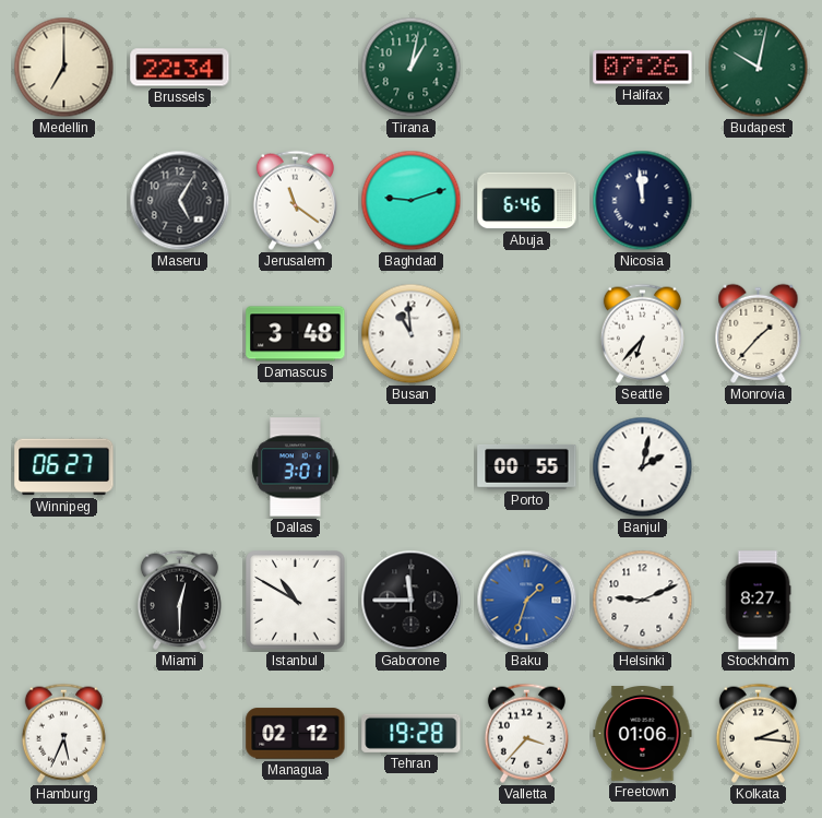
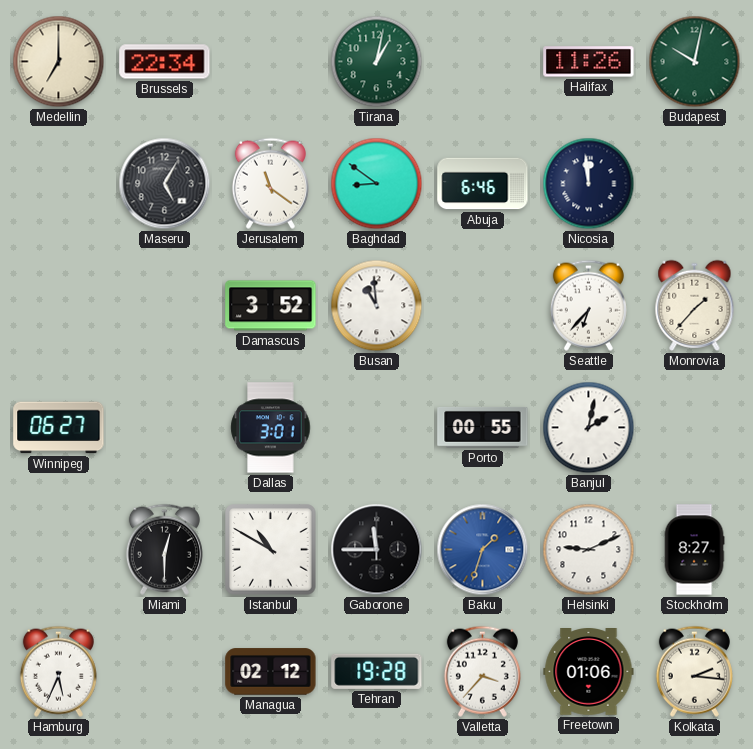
Halifax: 07:26 -> 11:26
Baghdad: 9:12 -> 8:51
Damascus: 3:48 -> 3:52
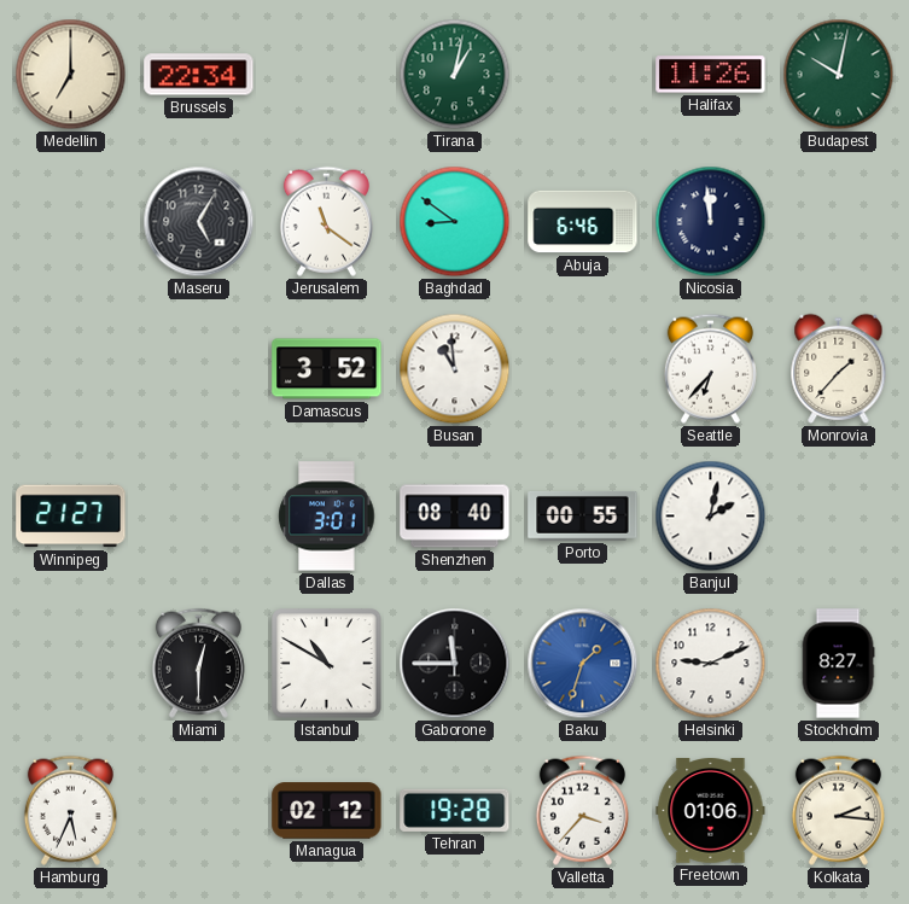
Winnipeg: 06:27 -> 21:27
Shenzhen: none -> 08:40
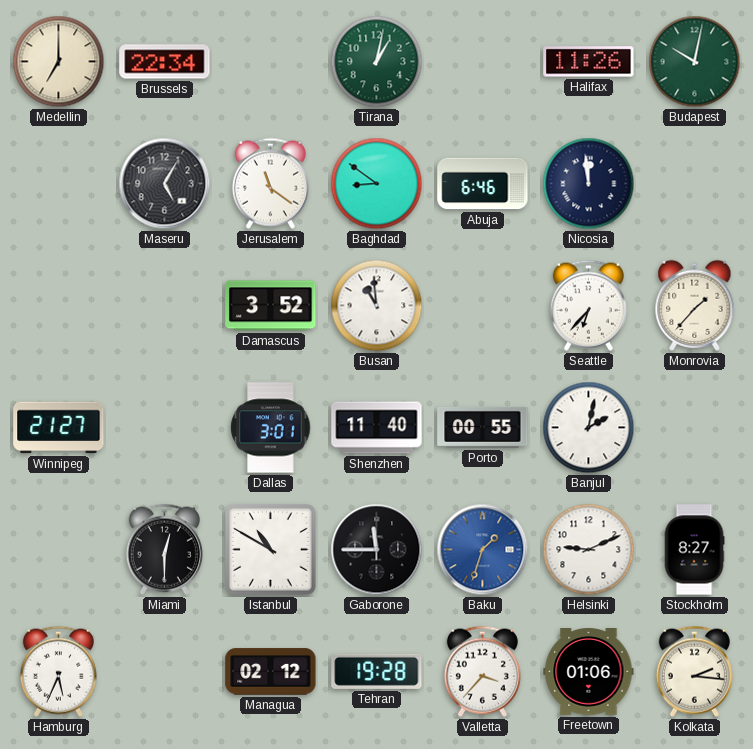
Shenzhen: 08:40 -> 11:40
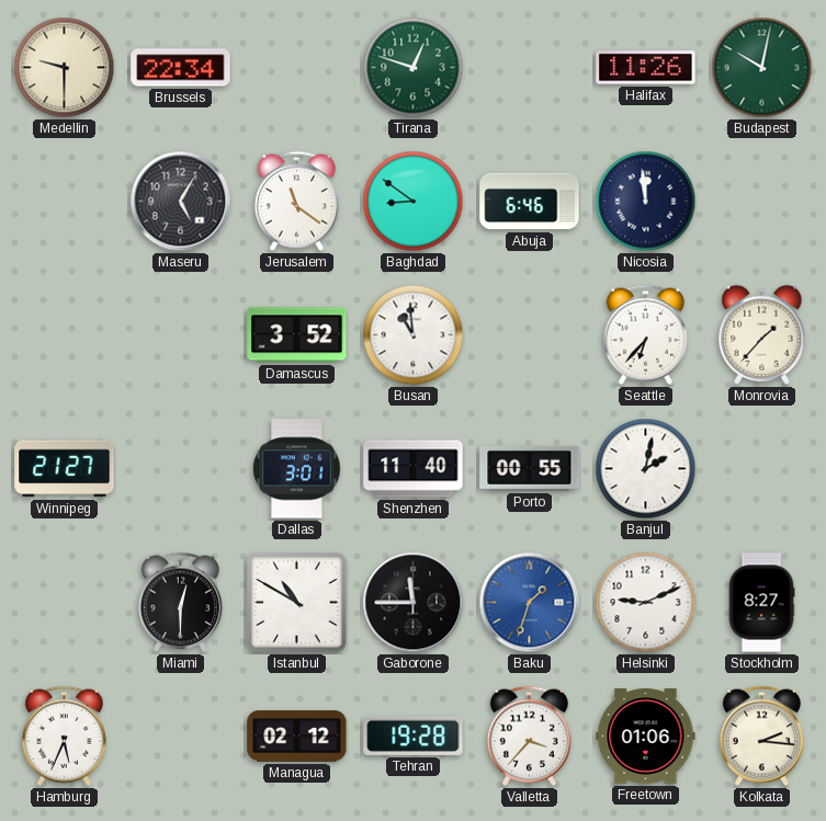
Medellin: 7:00 -> 9:30
Tirana: 1:02 -> 12:48
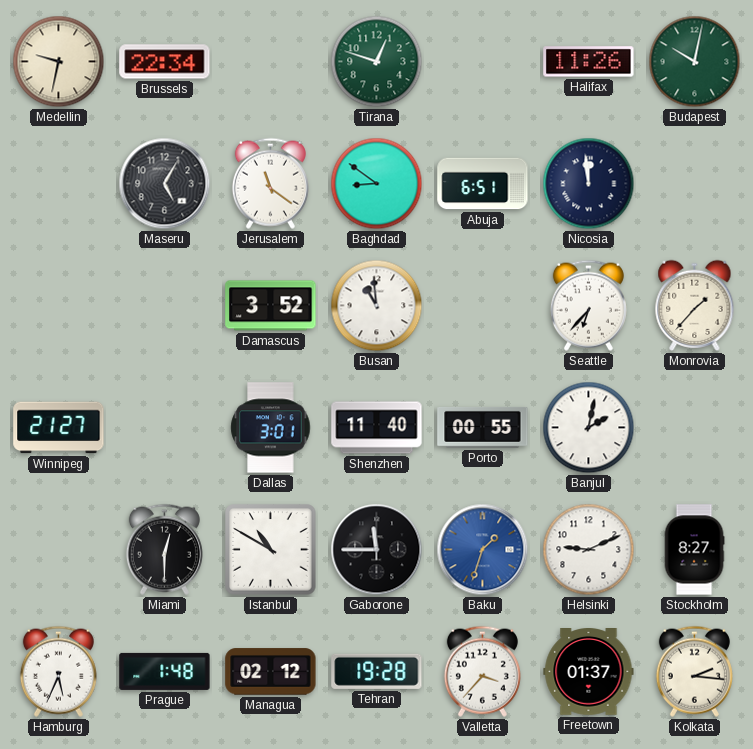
Medellin: 9:30 -> 9:32
Abuja: 6:46 -> 6:51
Prague: none -> 1:48
Freetown: 01:06 -> 01:37
